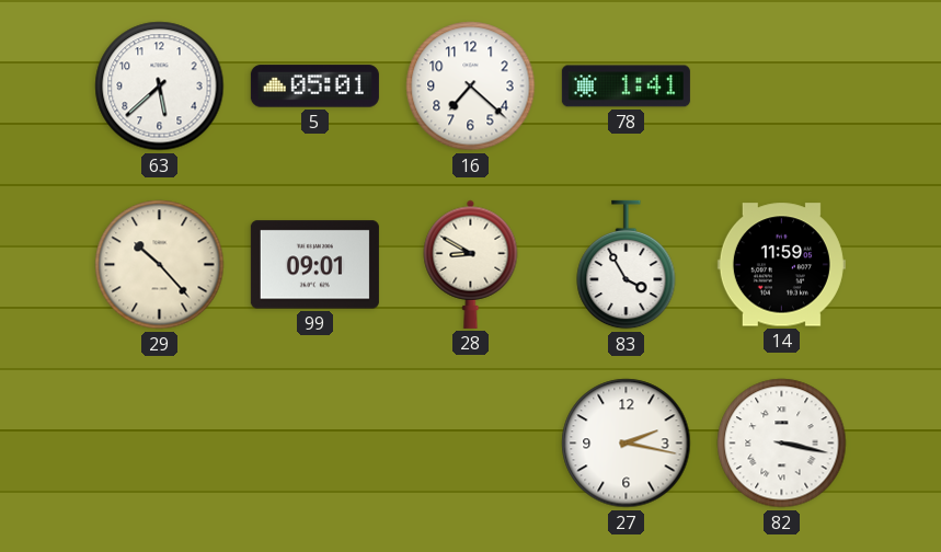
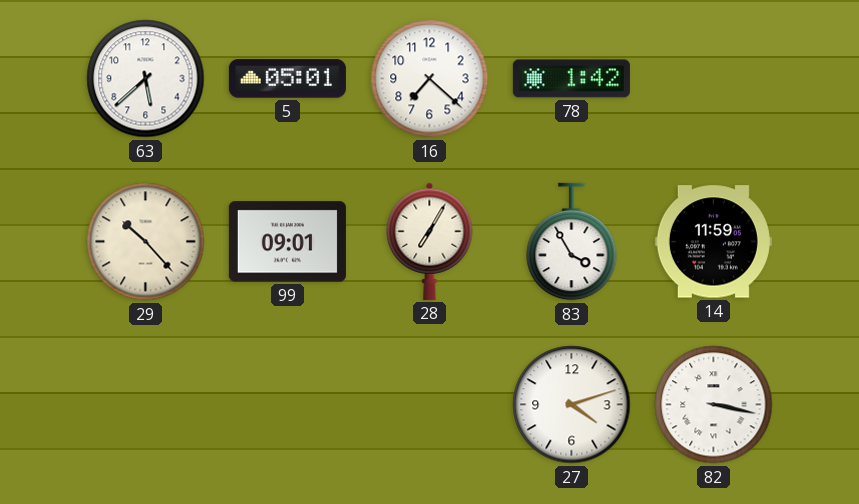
78: 1:41 -> 1:42
28: 8:50 -> 7:05
27: 2:17 -> 4:12
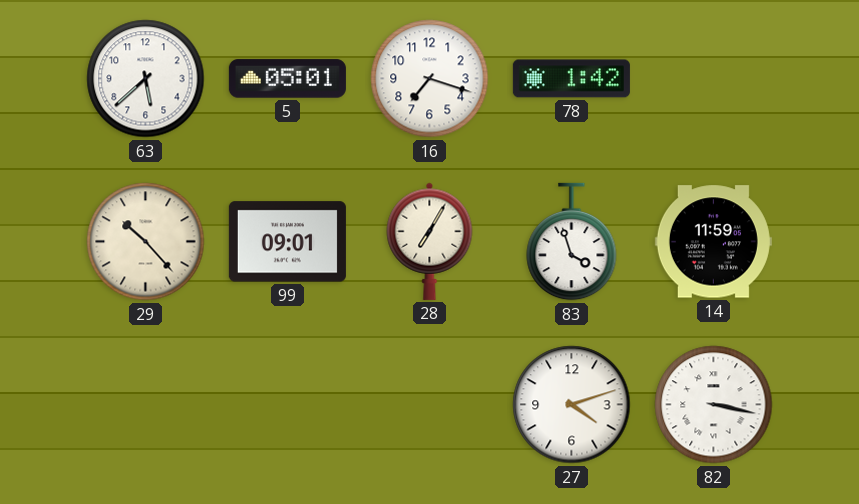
16: 7:22 -> 7:18
83: 3:55 -> 3:57
